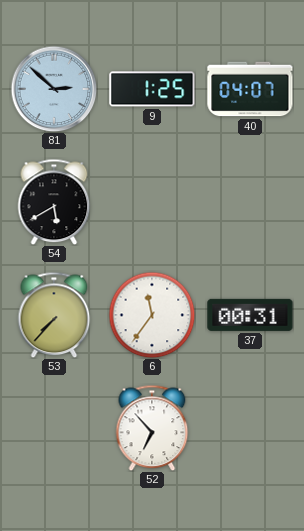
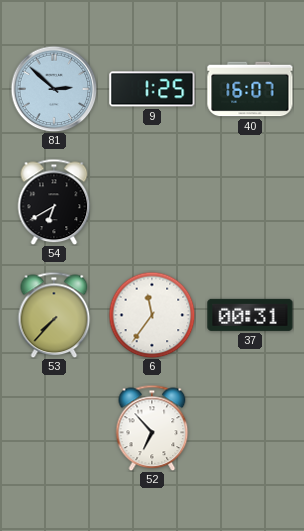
40: 04:07 -> 16:07
54: 5:40 -> 6:40
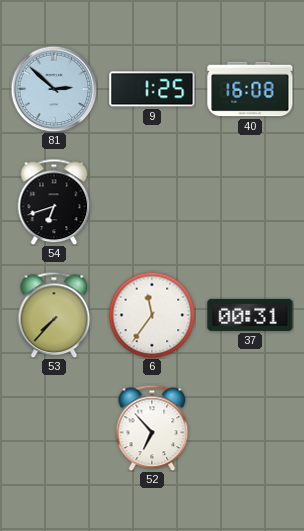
40: 16:07 -> 16:08
54: 6:40 -> 6:42
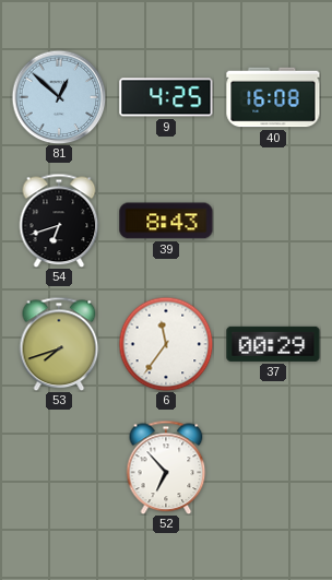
81: 2:52 -> 12:52
9: 1:25 -> 4:25
39: none -> 8:43
53: 7:37 -> 7:42
37: 00:31 -> 00:29
